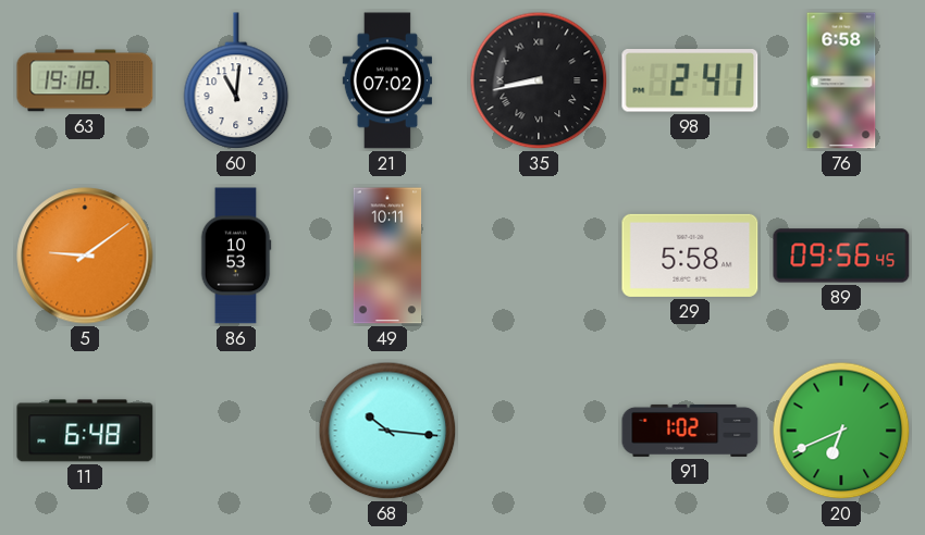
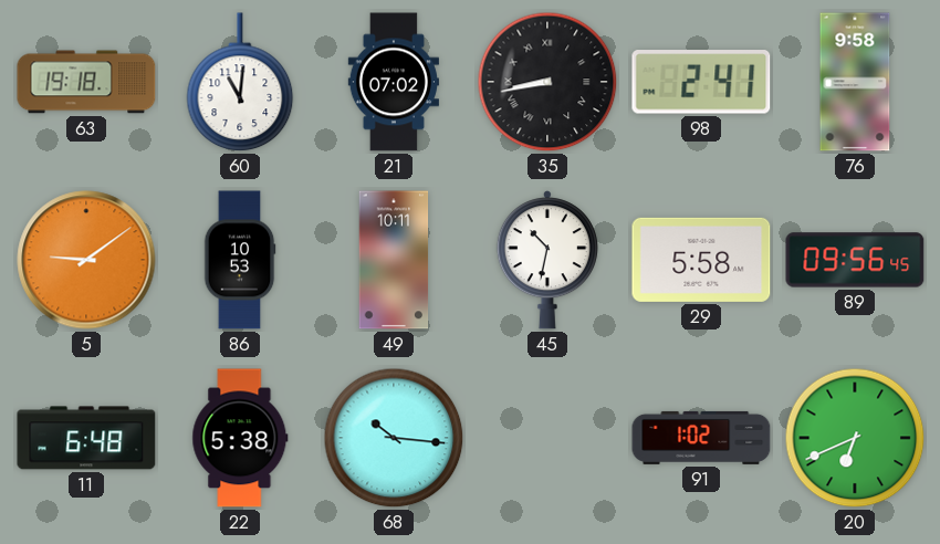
76: 6:58 -> 9:58
45: none -> 10:32
22: none -> 5:38
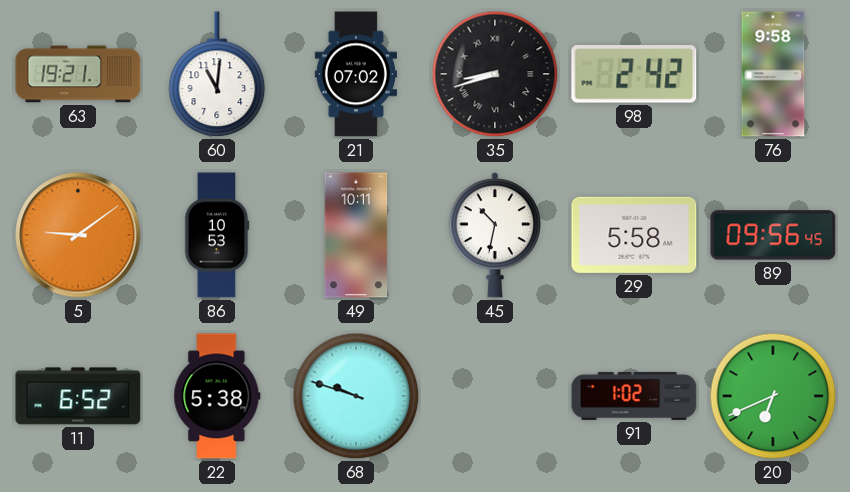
63: 19:18 -> 19:21
35: 8:43 -> 8:42
98: 2:41 -> 2:42
11: 6:48 -> 6:52
68: 10:16 -> 9:48
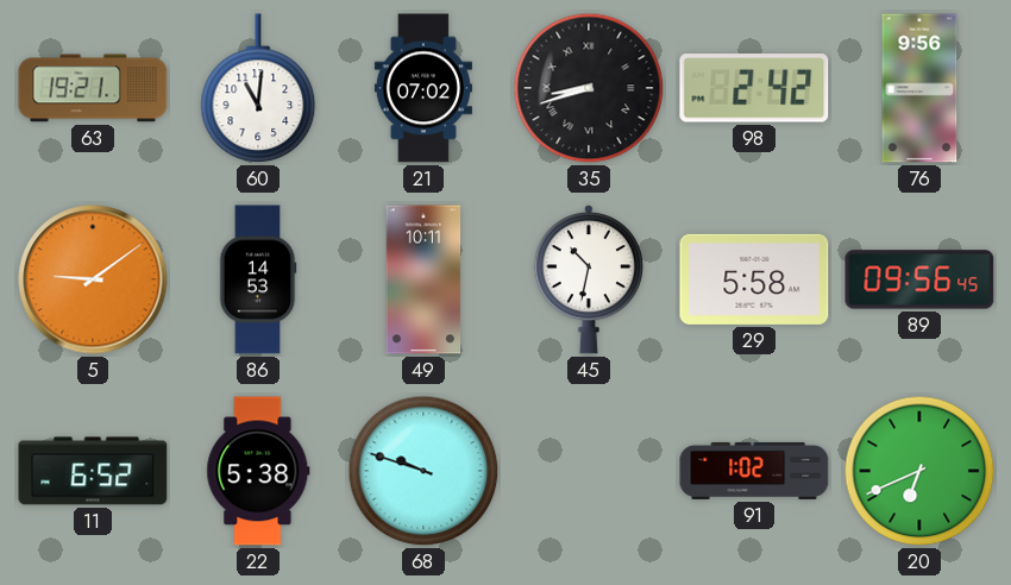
76: 9:58 -> 9:56
86: 10:53 -> 14:53
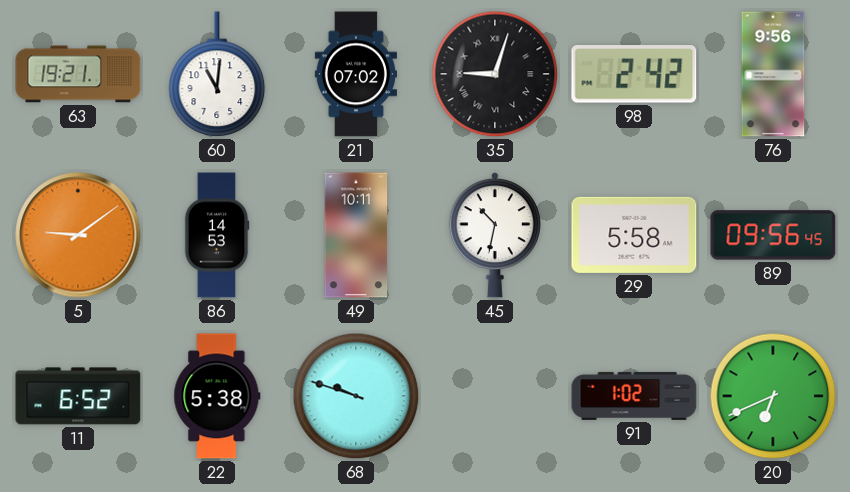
35: 8:42 -> 9:03
